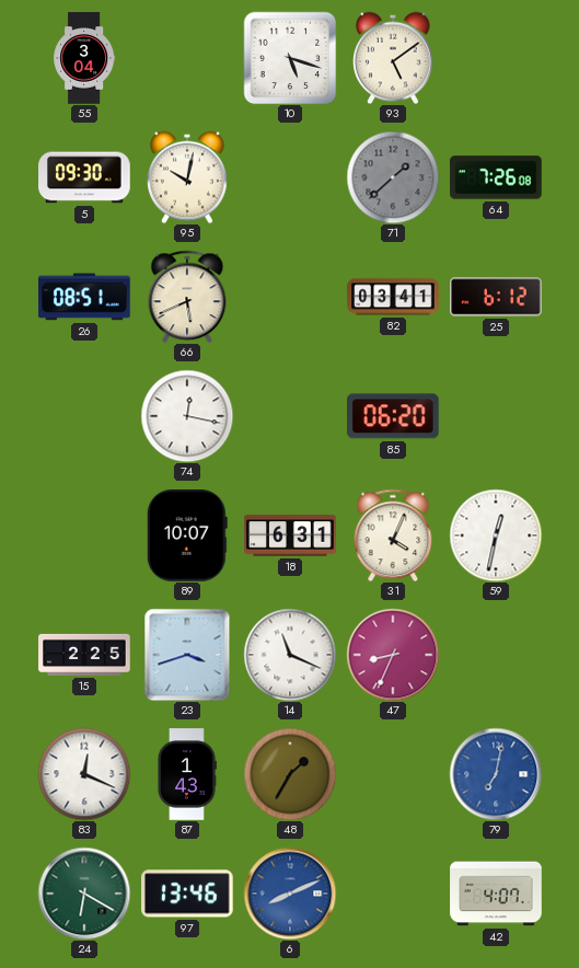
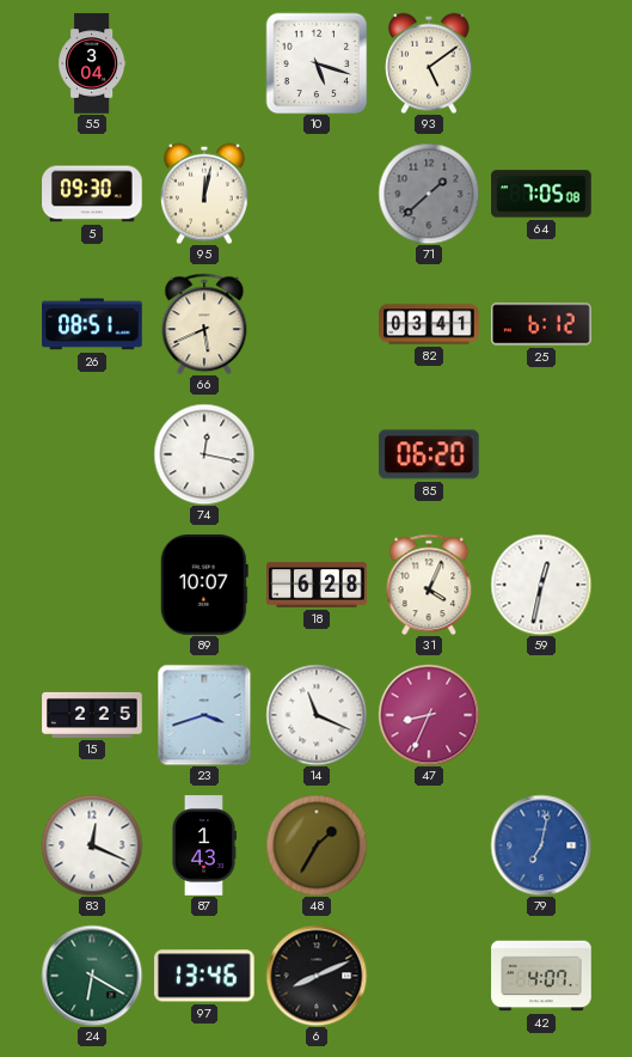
95: 10:02 -> 12:02
64: 7:26 -> 7:05
18: 6:31 -> 6:28
6 dial: blue -> black
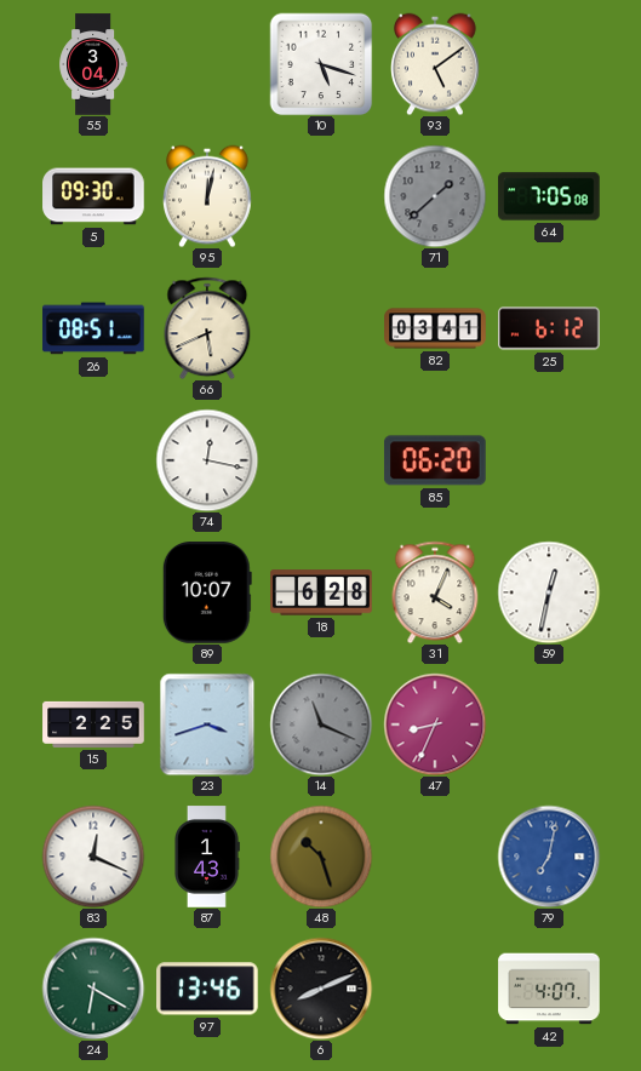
14 dial: white -> grey
48: 1:35 -> 10:27
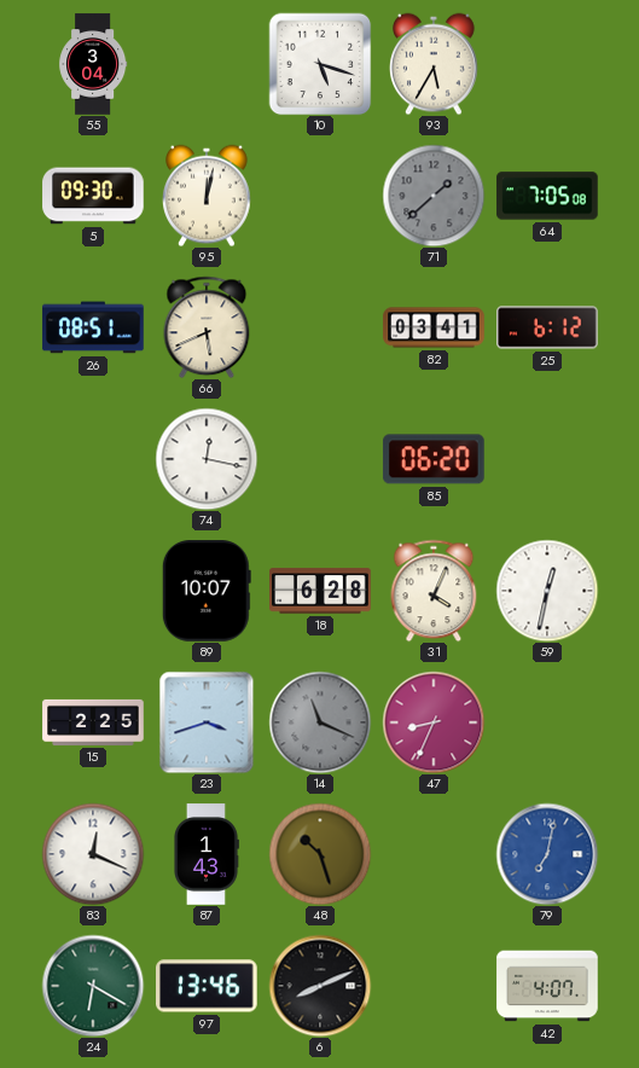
93: 5:09 -> 5:35
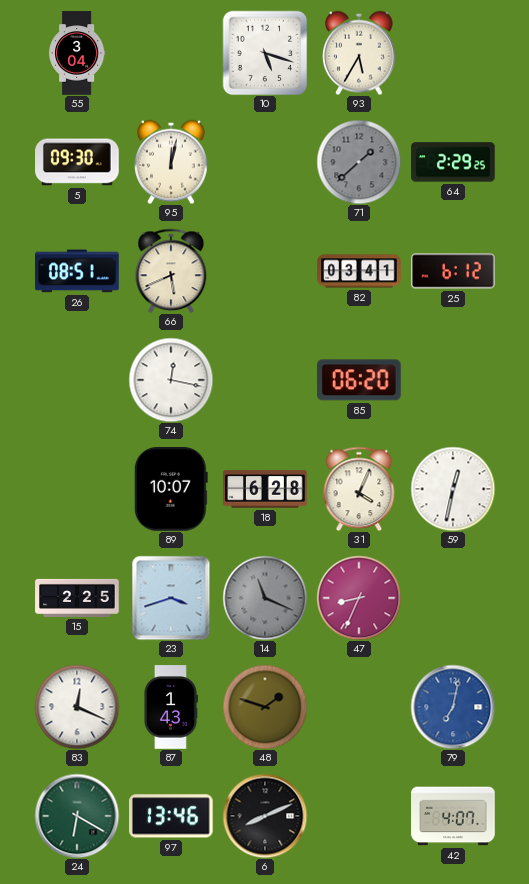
64: 7:05 -> 2:29
48: 10:27 -> 1:48
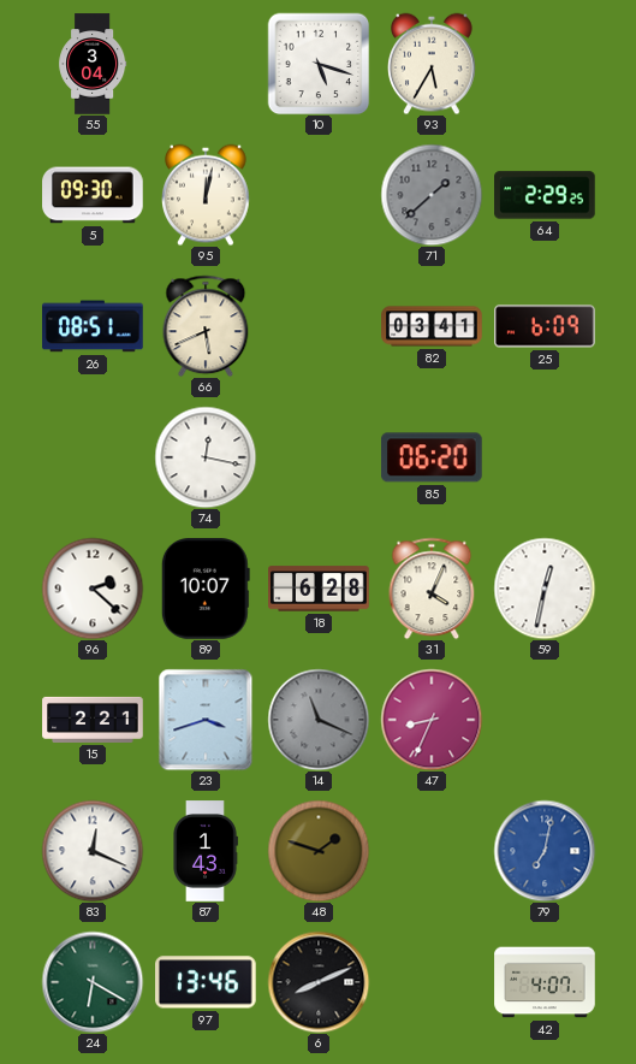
25: 6:12 -> 6:09
96: none -> 2:22
15: 2:25 -> 2:21
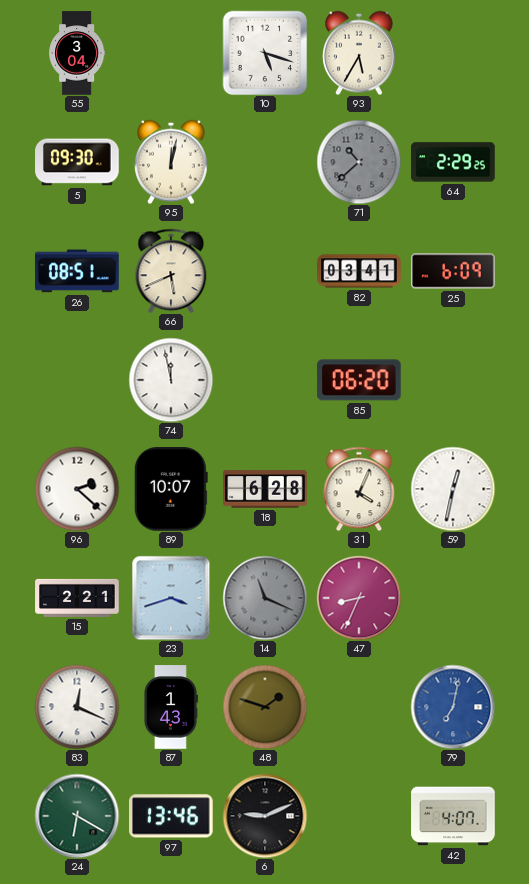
71: 1:38 -> 10:38
74: 12:17 -> 11:58
6: 8:11 -> 9:11
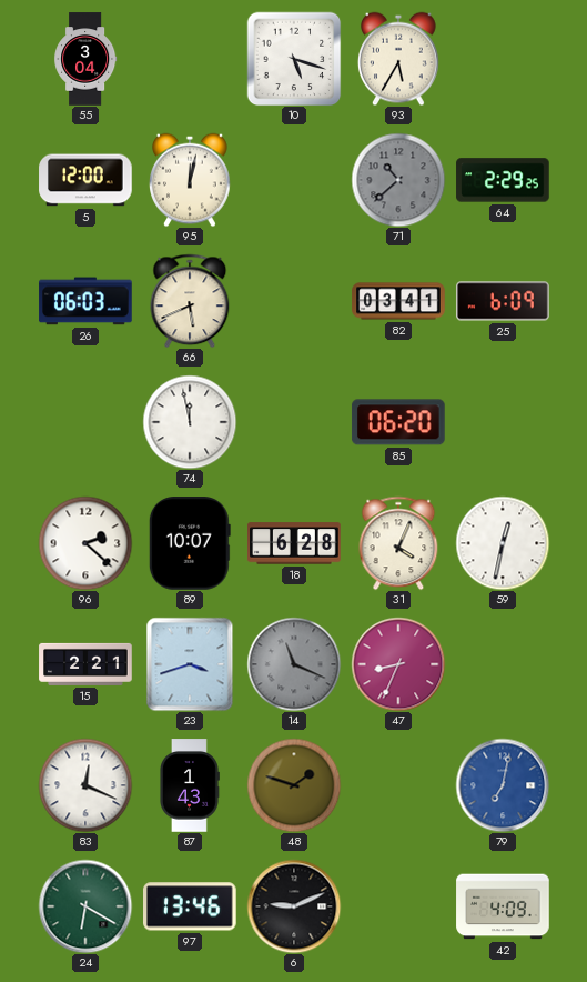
5: 09:30 -> 12:00
26: 08:51 -> 06:03
42: 4:07 -> 4:09
